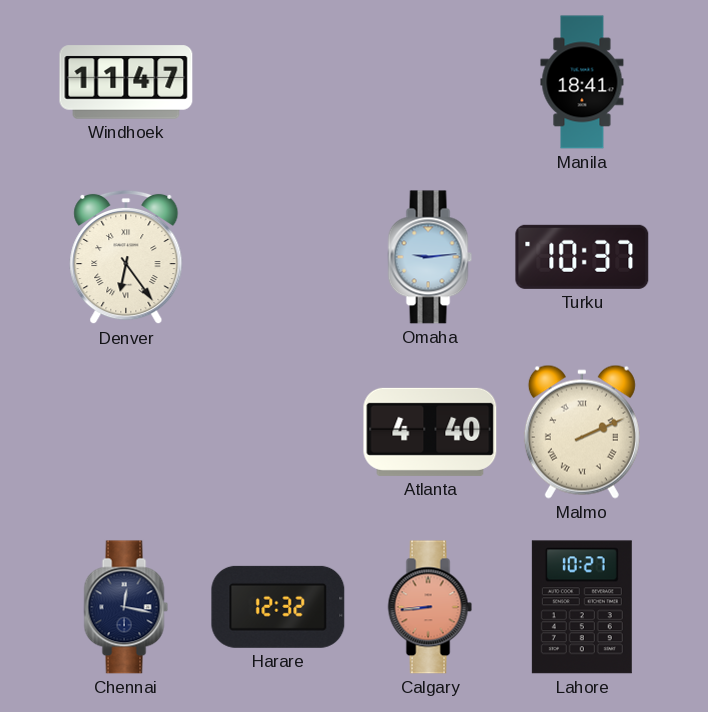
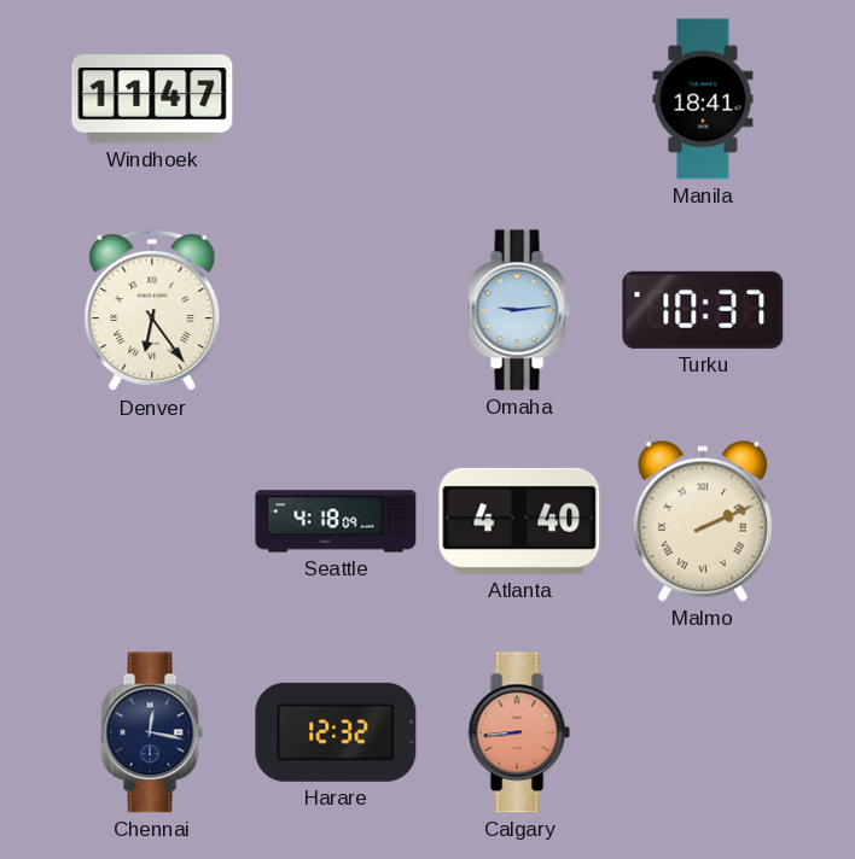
Seattle: none -> 4:18
Lahore: 10:27 -> none
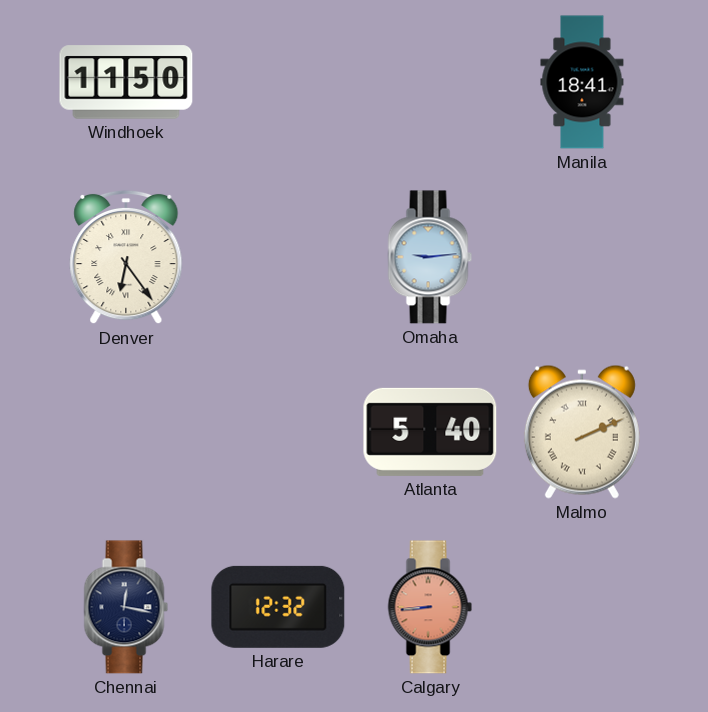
Windhoek: 11:47 -> 11:50
Turku: 10:37 -> none
Seattle: 4:18 -> none
Atlanta: 4:40 -> 5:40
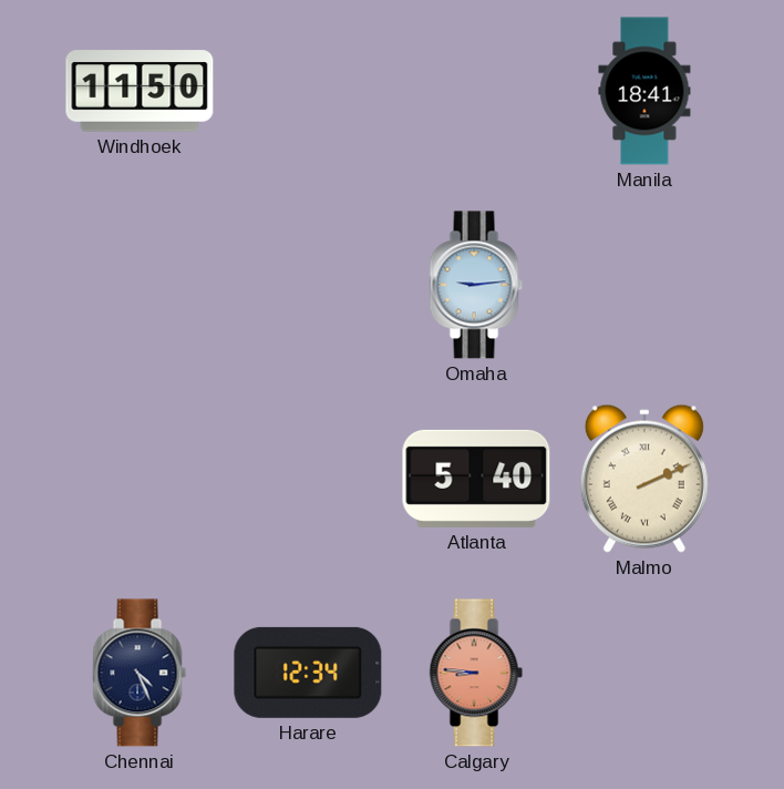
Denver: 6:24 -> none
Chennai: 12:17 -> 4:26
Harare: 12:32 -> 12:34
Calgary: 8:44 -> 8:46
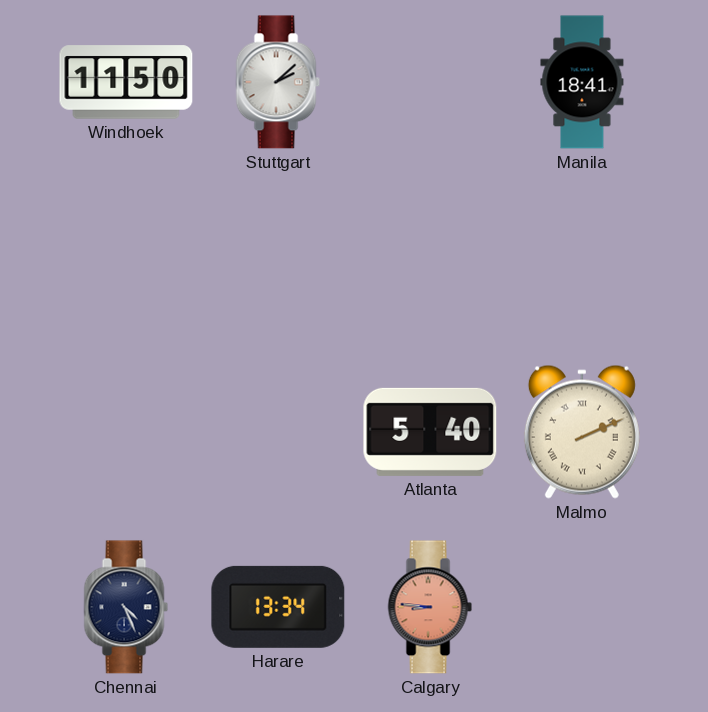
Stuttgart: none -> 2:08
Omaha: 9:14 -> none
Harare: 12:34 -> 13:34
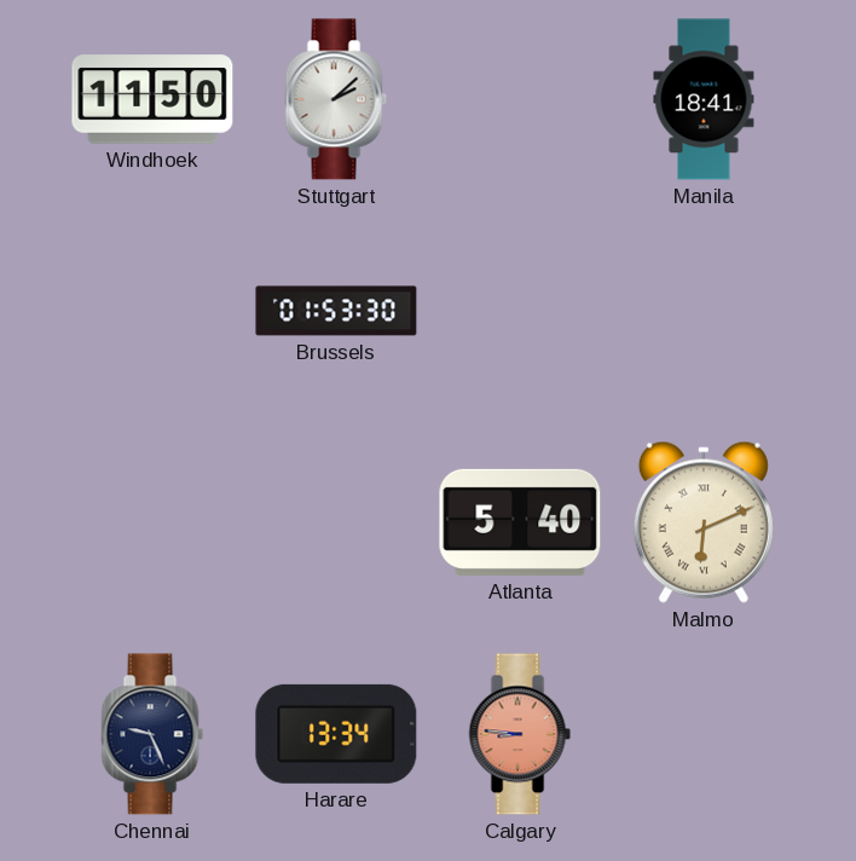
Brussels: none -> 01:53
Malmo: 2:11 -> 6:11
Chennai: 4:26 -> 9:26
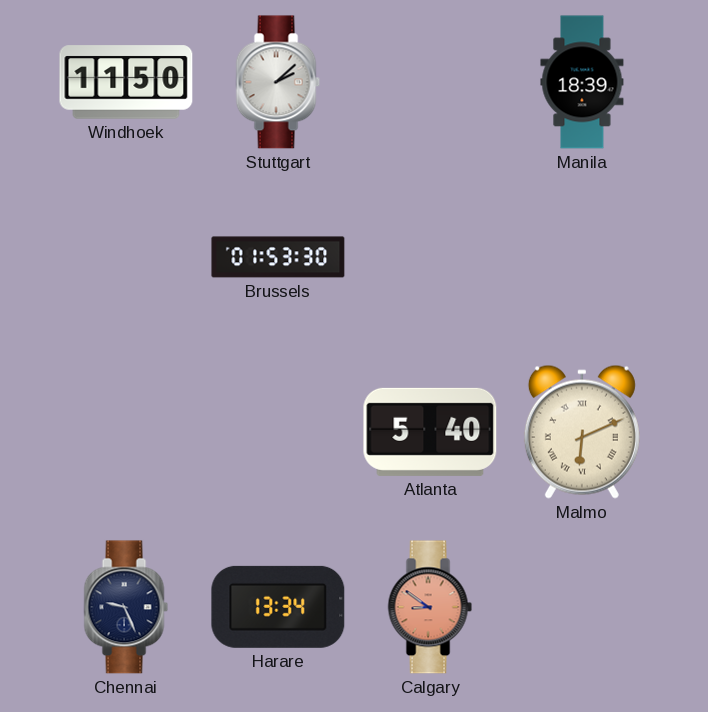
Manila: 18:41 -> 18:39
Calgary: 8:46 -> 8:51
